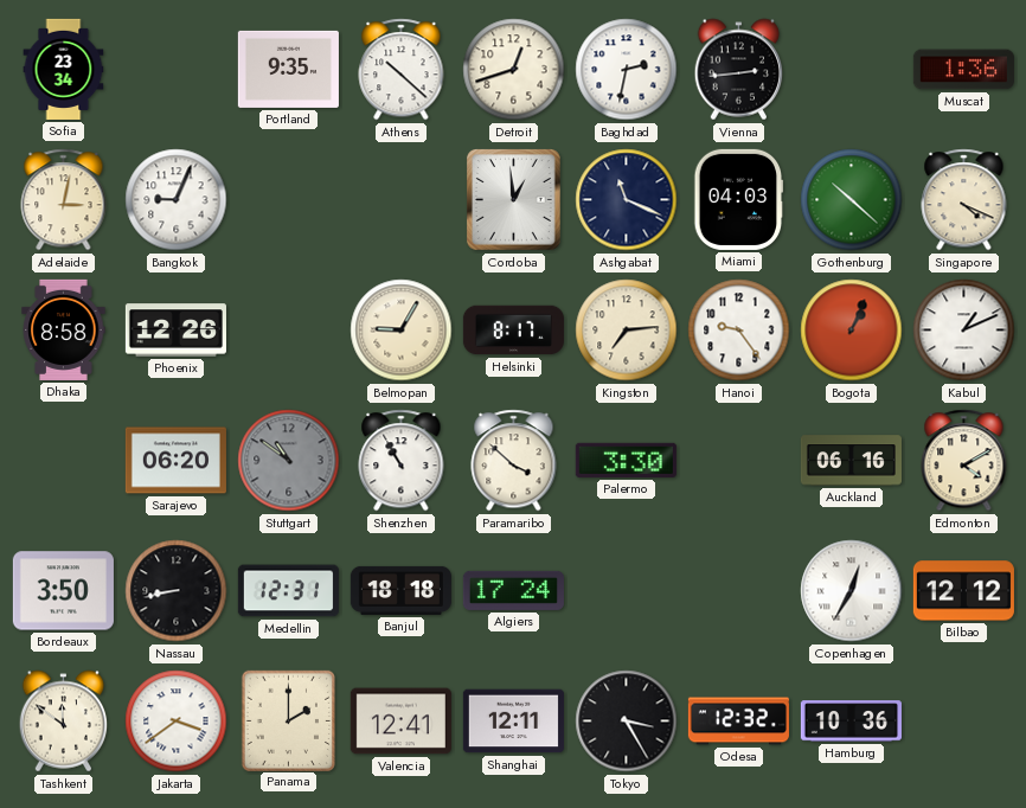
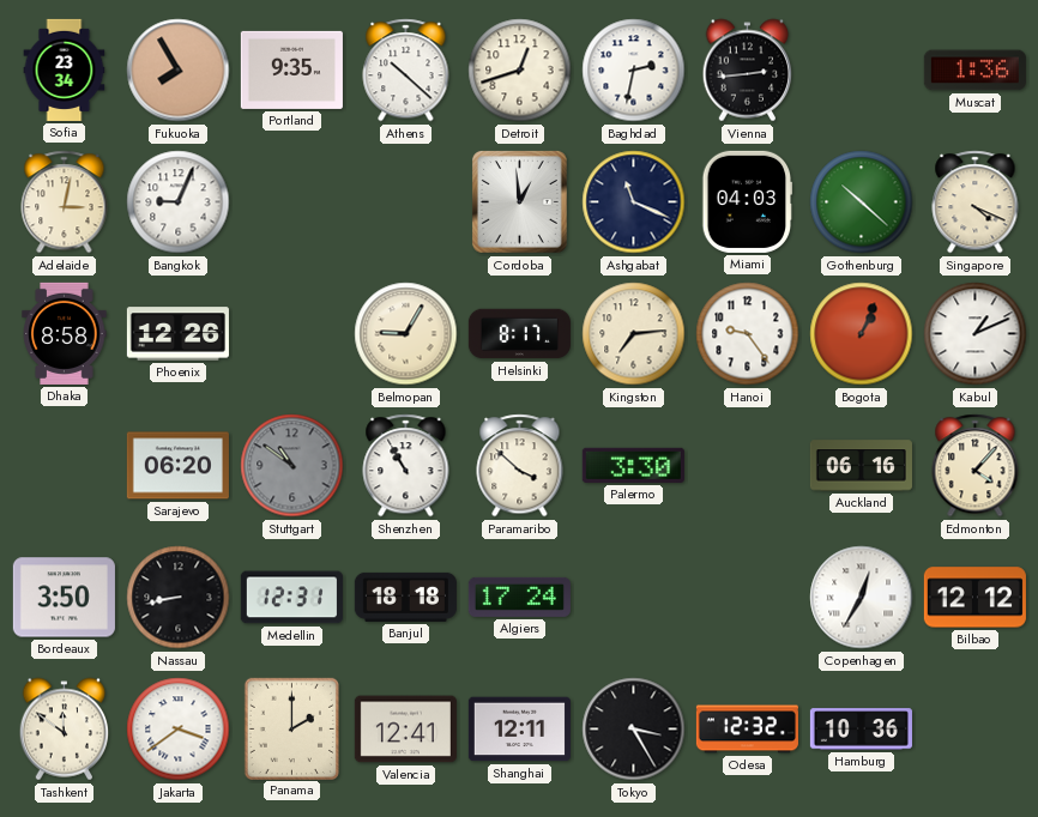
Fukuoka: none -> 7:55
Edmonton: 4:10 -> 4:07
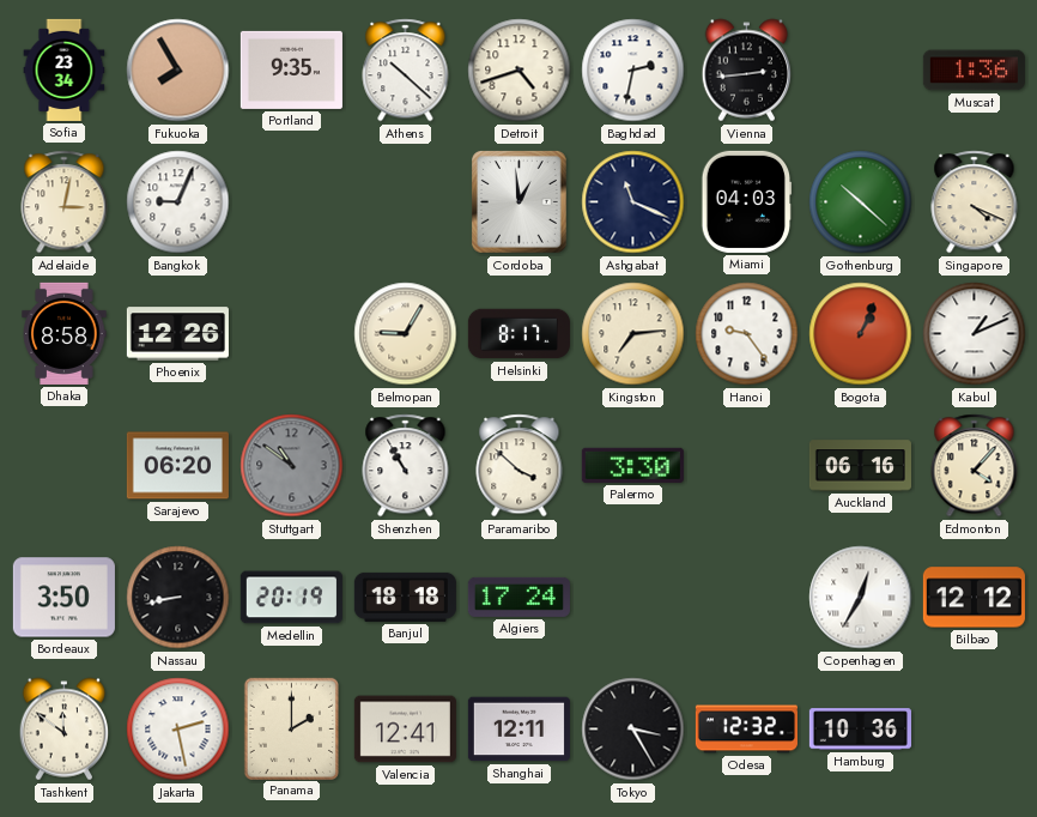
Detroit: 12:42 -> 4:42
Medellin: 12:31 -> 20:19
Jakarta: 3:39 -> 2:28
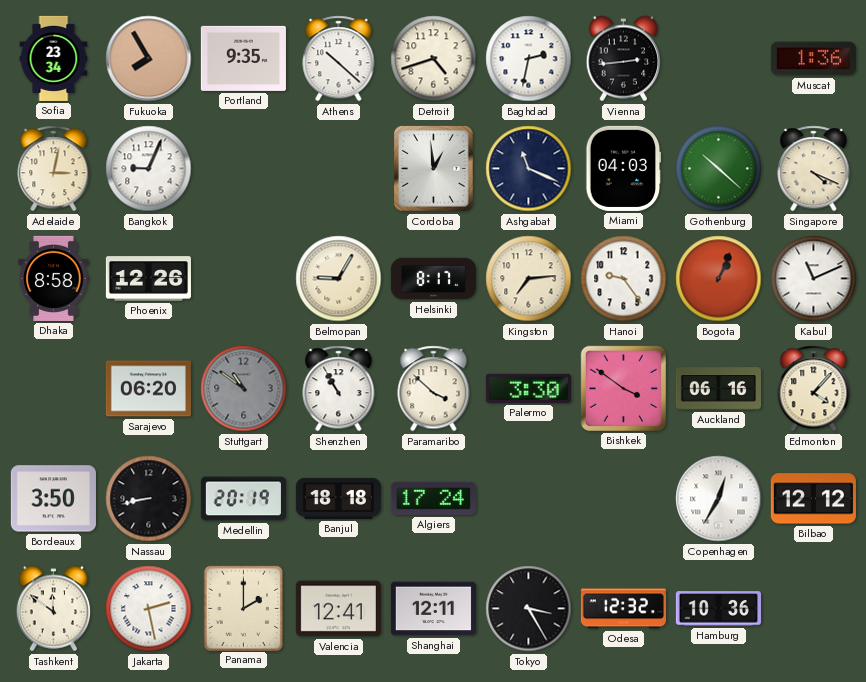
Kabul: 1:11 -> 11:11
Bishkek: none -> 3:51
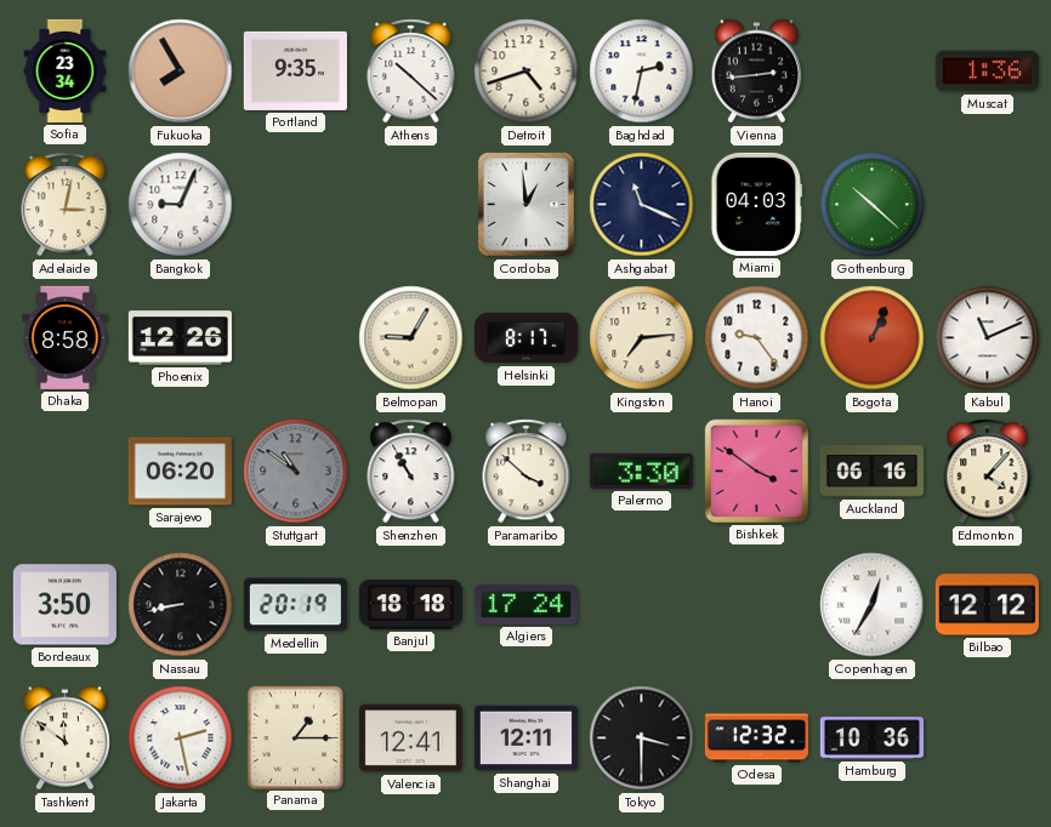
Singapore: 4:19 -> none
Panama: 2:00 -> 1:15
Tokyo: 3:25 -> 3:30
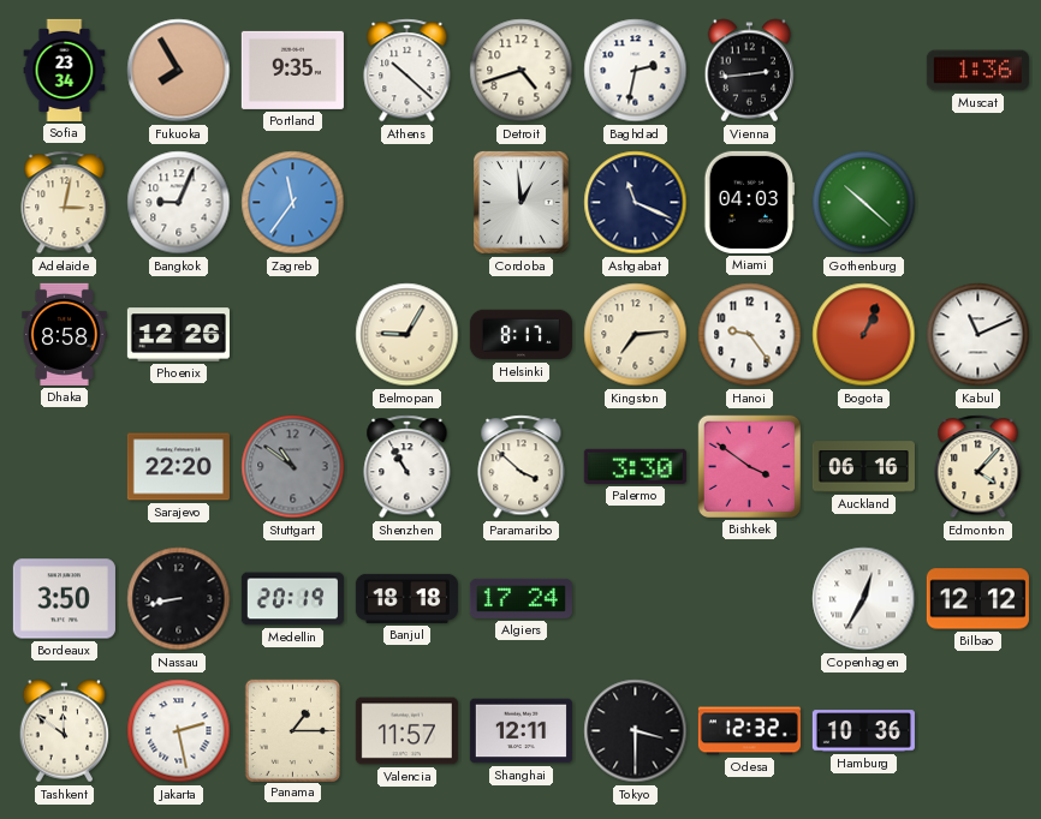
Zagreb: none -> 11:36
Sarajevo: 06:20 -> 22:20
Valencia: 12:41 -> 11:57
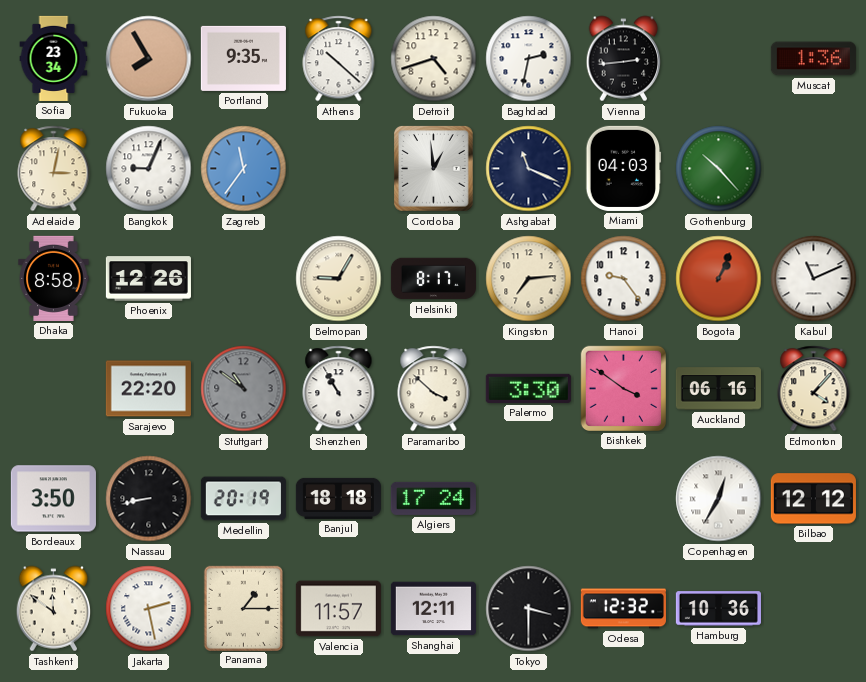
Gothenburg: 10:22 -> 10:23
